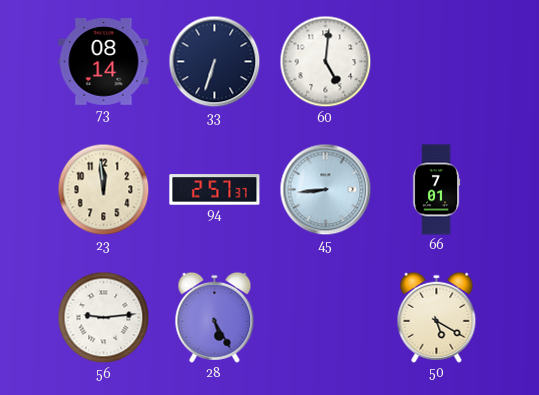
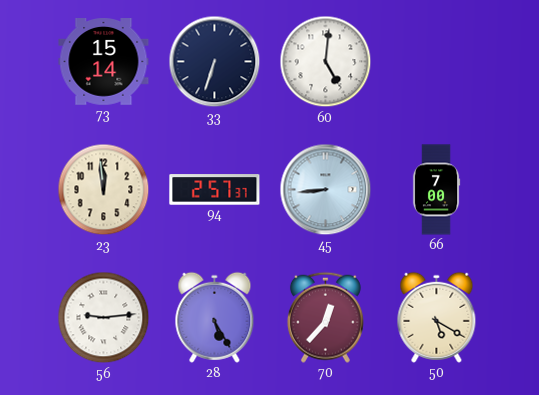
73: 08:14 -> 15:14
66: 7:01 -> 7:00
70: none -> 12:37
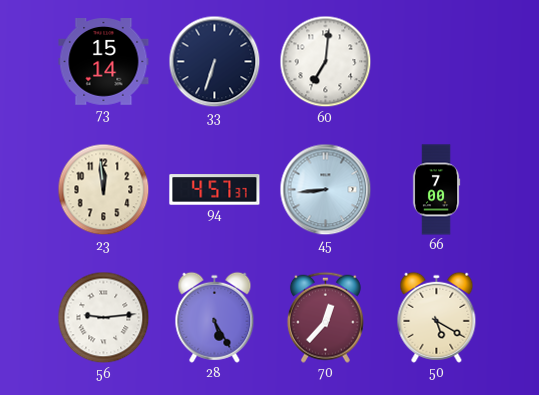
60: 5:01 -> 7:01
94: 2:57 -> 4:57
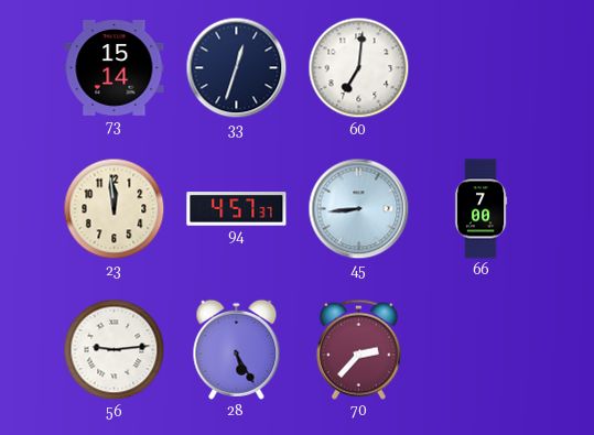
33: 6:33 -> 12:33
70: 12:37 -> 2:37
50: 5:20 -> none
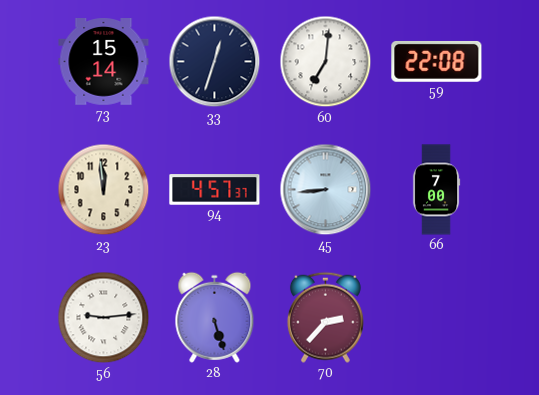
59: none -> 22:08
28: 5:25 -> 5:27
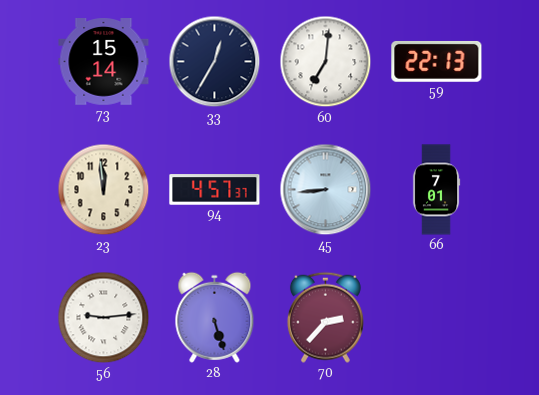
33: 12:33 -> 12:35
59: 22:08 -> 22:13
66: 7:00 -> 7:01
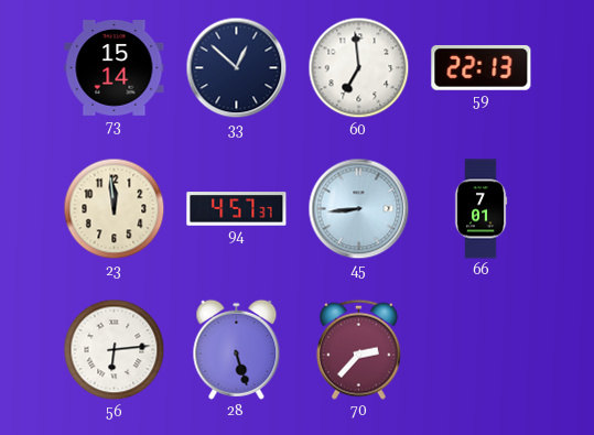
33: 12:35 -> 12:52
60: 7:01 -> 6:59
56: 9:14 -> 6:14
